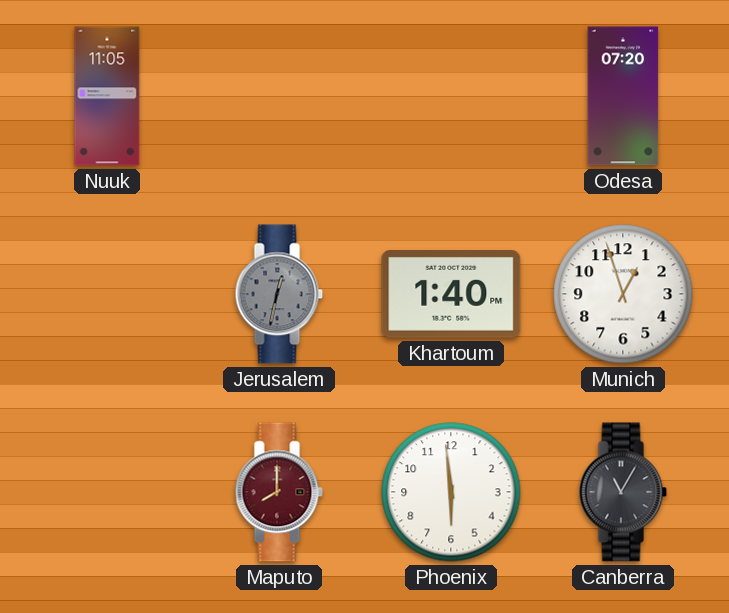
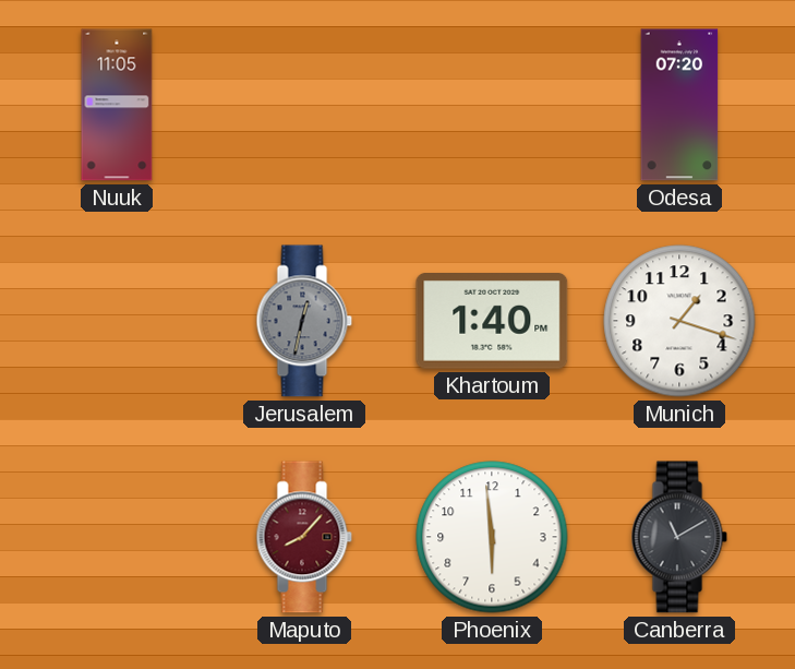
Munich: 12:57 -> 1:18
Maputo: 8:00 -> 8:07
Canberra: 11:05 -> 11:10
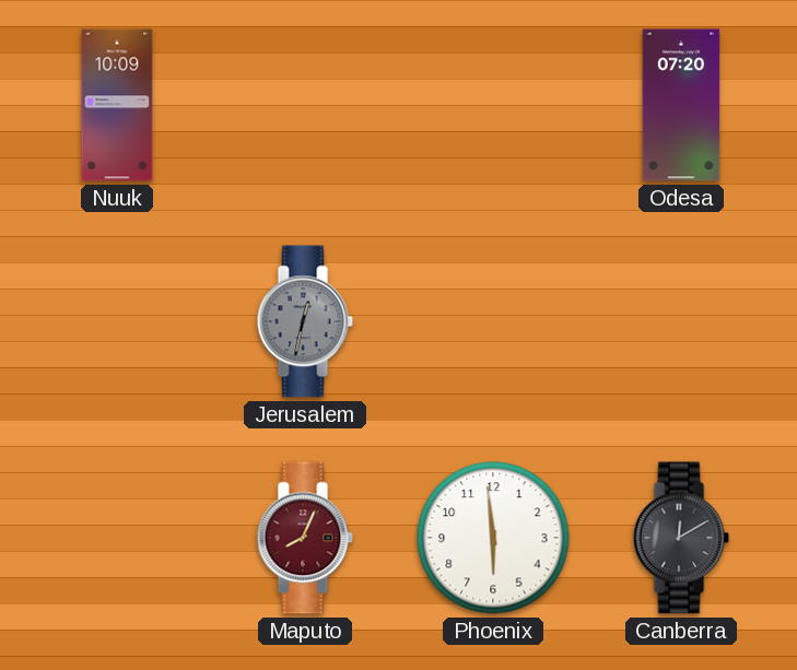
Nuuk: 11:05 -> 10:09
Khartoum: 1:40 -> none
Munich: 1:18 -> none
Maputo: 8:07 -> 8:04
Canberra: 11:10 -> 12:10
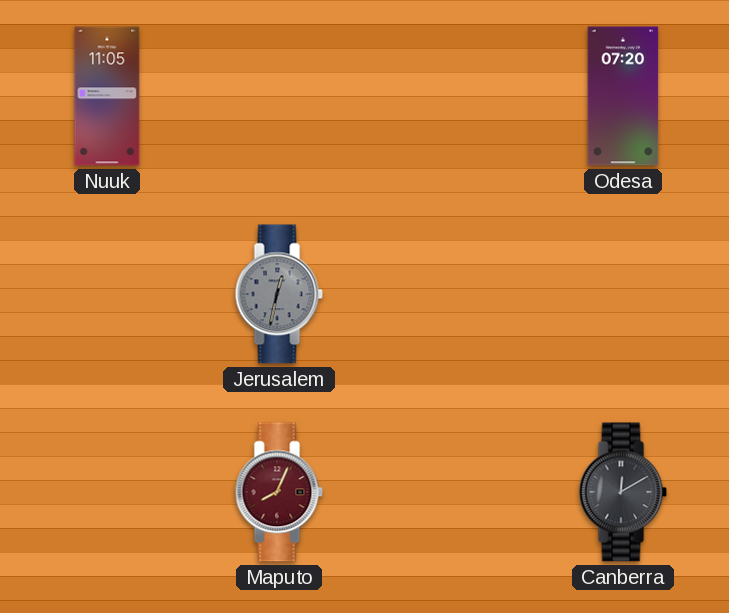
Nuuk: 10:09 -> 11:05
Phoenix: 5:59 -> none
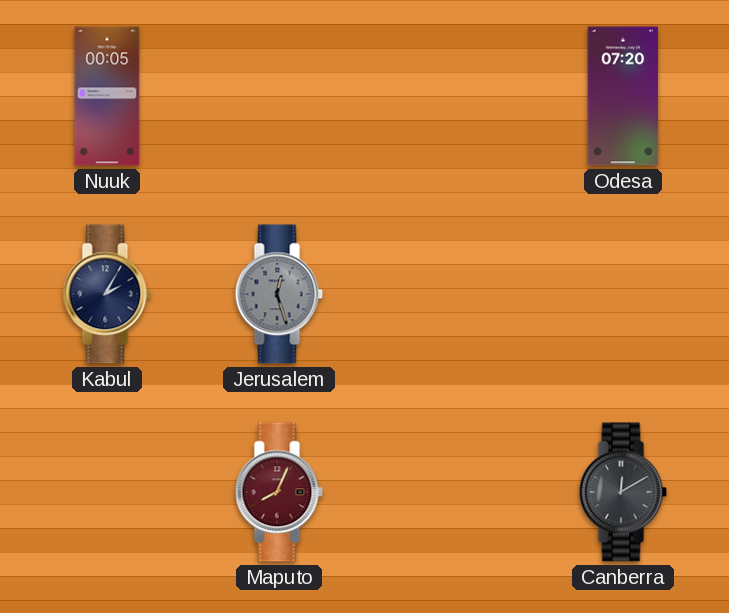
Nuuk: 11:05 -> 00:05
Kabul: none -> 2:05
Jerusalem: 12:32 -> 12:27
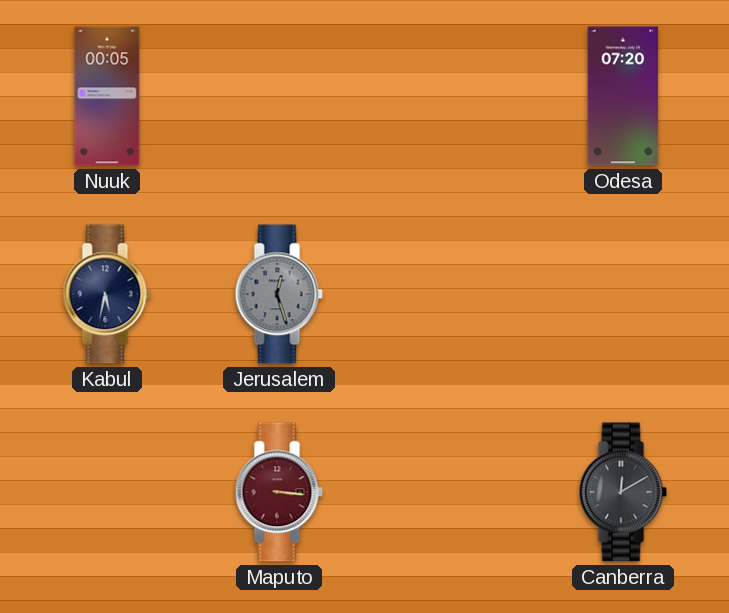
Kabul: 2:05 -> 5:32
Maputo: 8:04 -> 3:16
